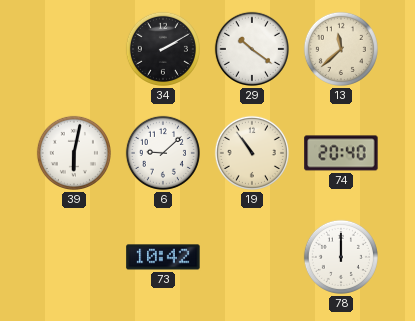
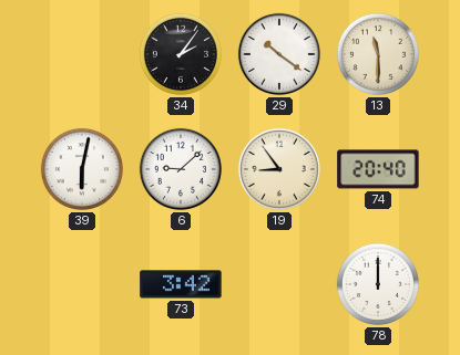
34: 2:10 -> 2:06
13: 11:38 -> 11:30
19: 10:54 -> 8:54
73: 10:42 -> 3:42
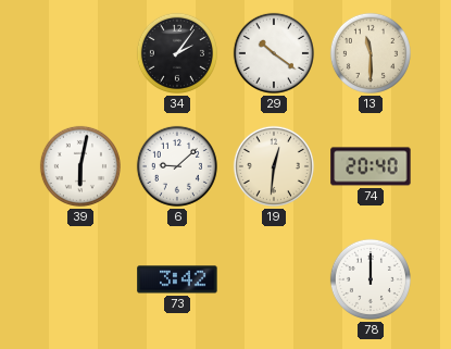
19: 8:54 -> 12:31
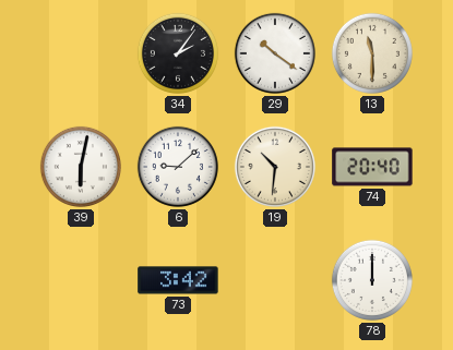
19: 12:31 -> 10:31
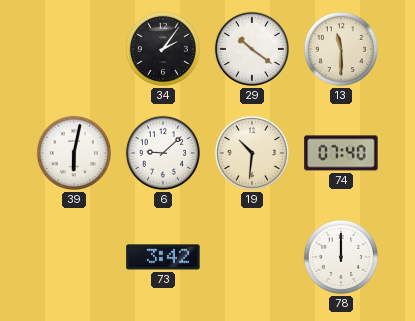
74: 20:40 -> 07:40
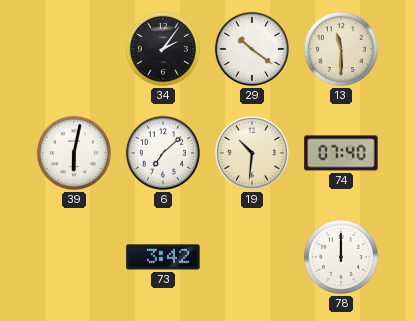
6: 9:08 -> 7:08
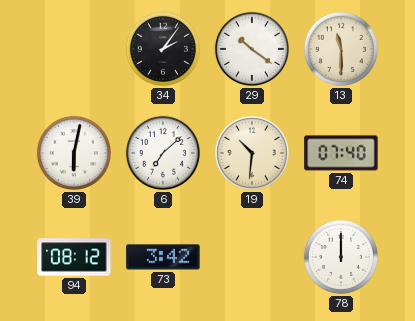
94: none -> 08:12
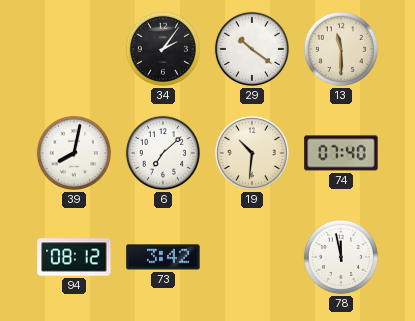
39: 6:02 -> 8:02
78: 12:00 -> 11:58
